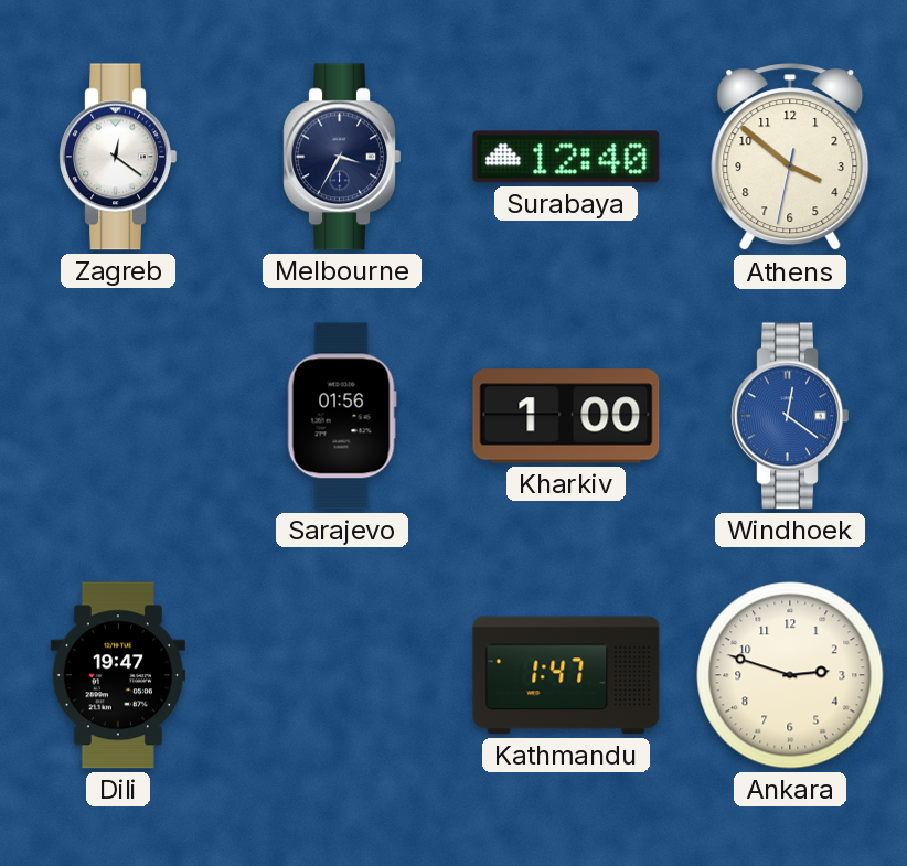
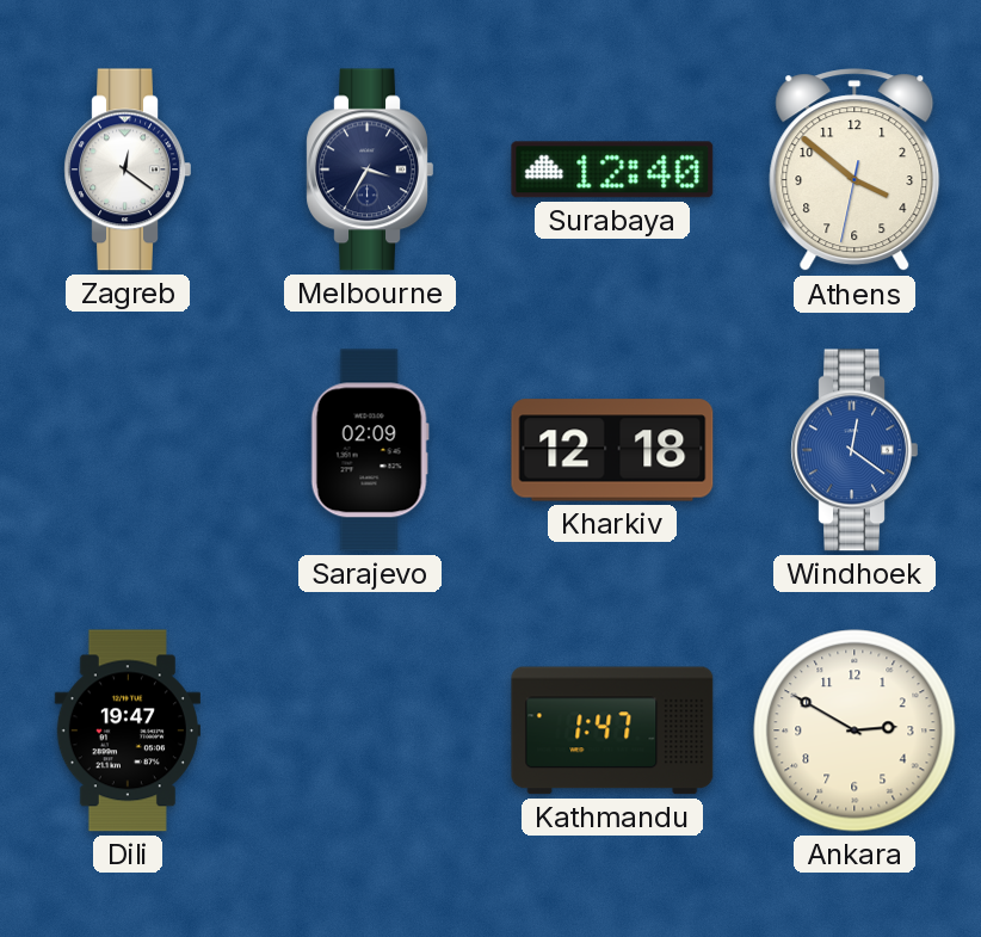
Sarajevo: 01:56 -> 02:09
Kharkiv: 1:00 -> 12:18
Ankara: 2:48 -> 2:50
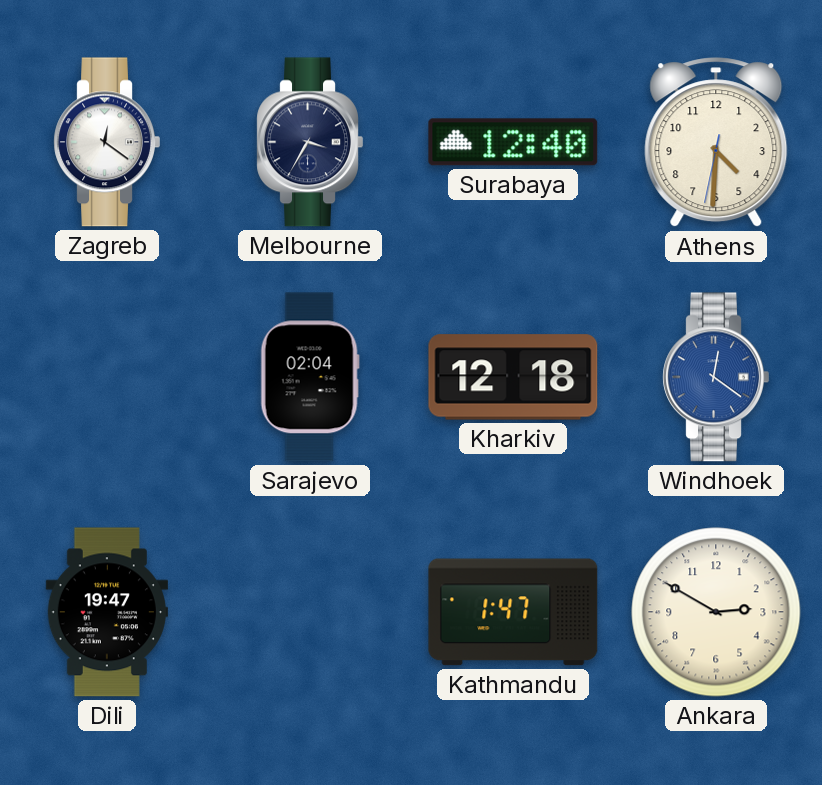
Athens: 3:51 -> 4:30
Sarajevo: 02:09 -> 02:04
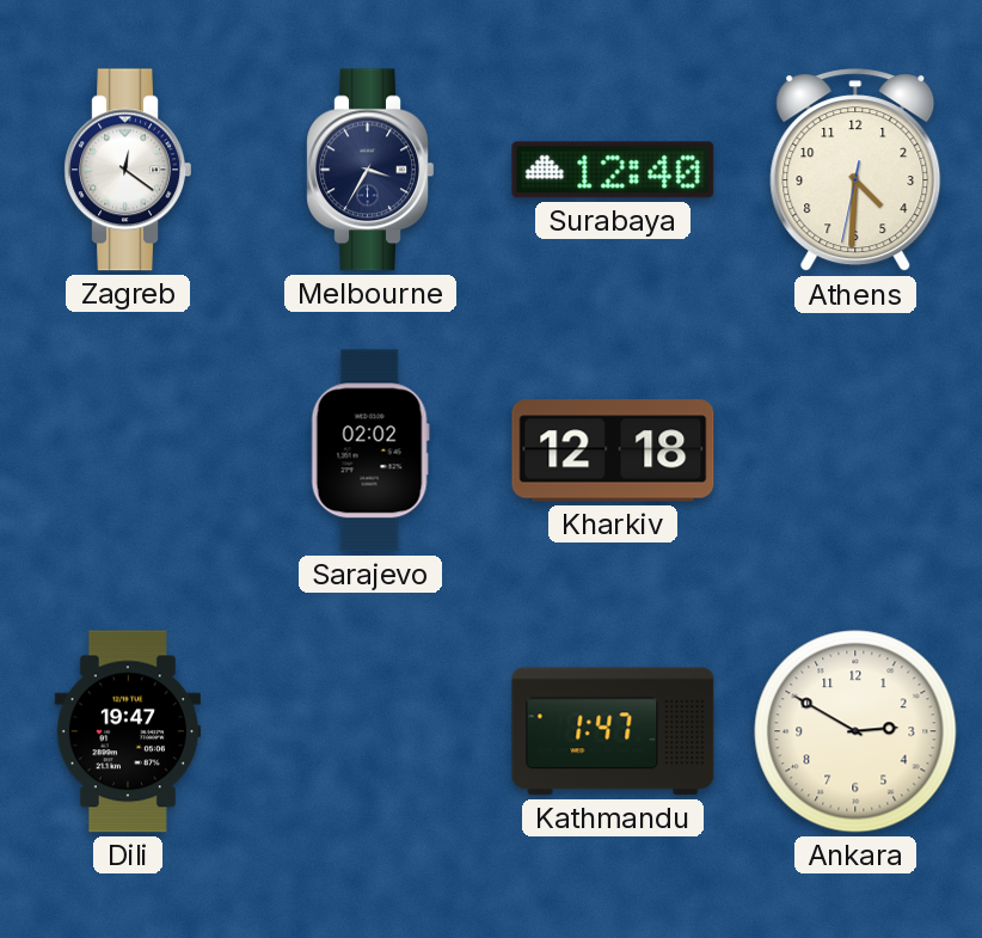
Sarajevo: 02:04 -> 02:02
Windhoek: 12:21 -> none
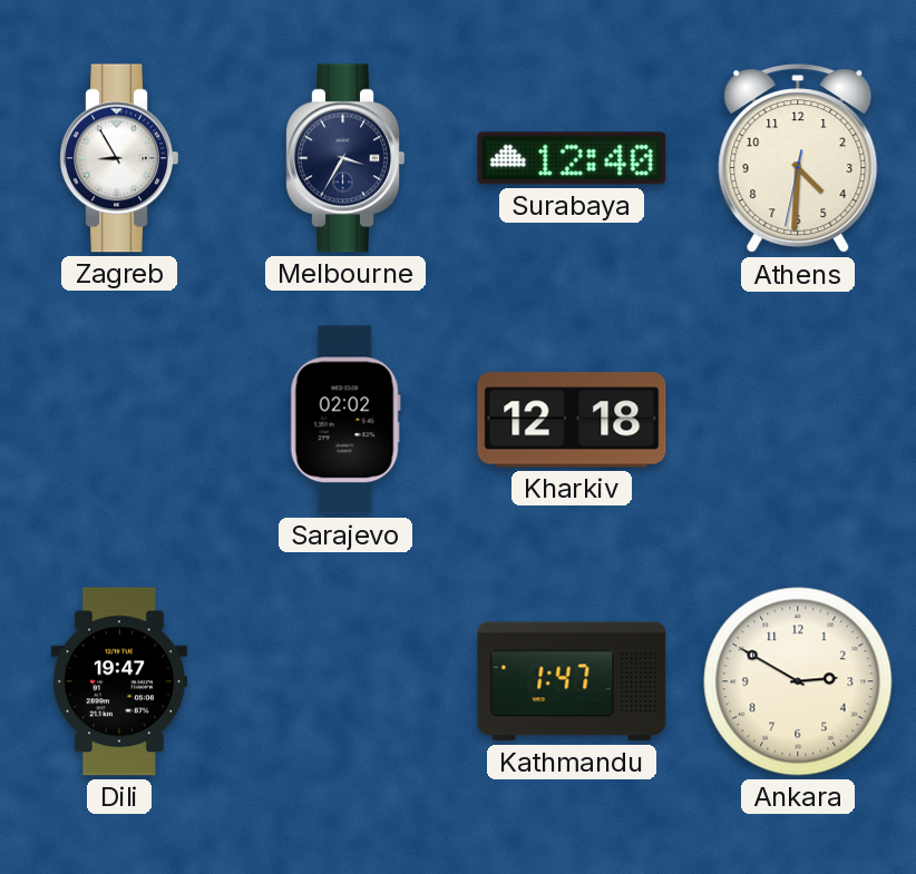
Zagreb: 12:21 -> 8:55
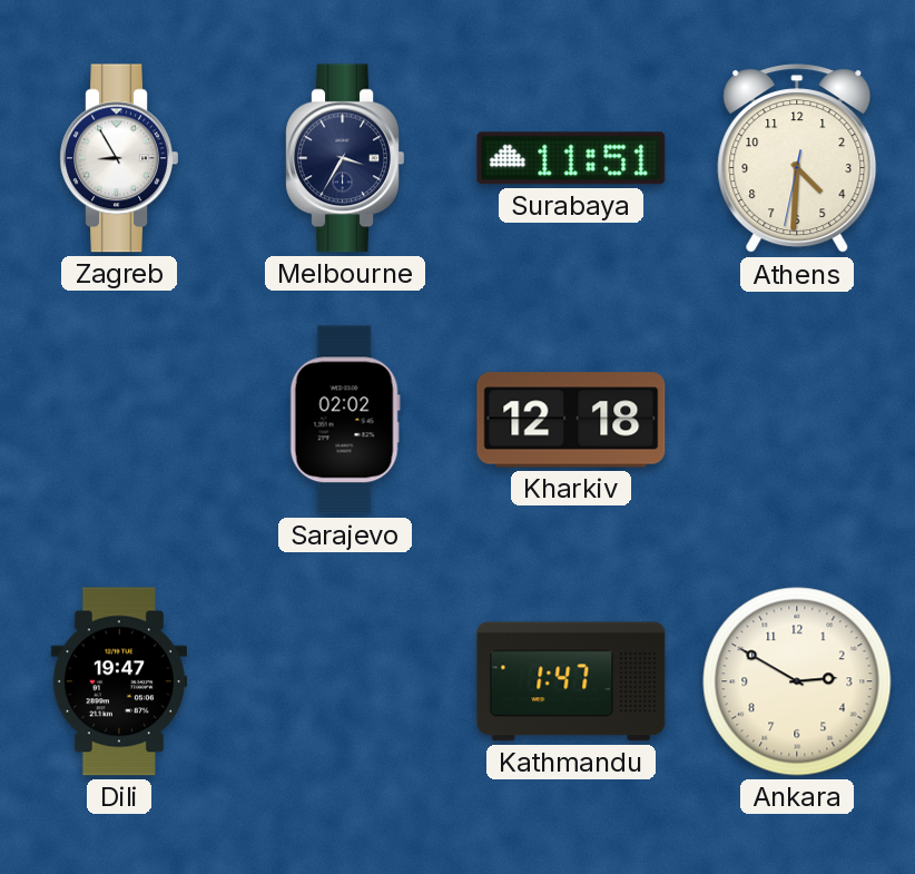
Surabaya: 12:40 -> 11:51
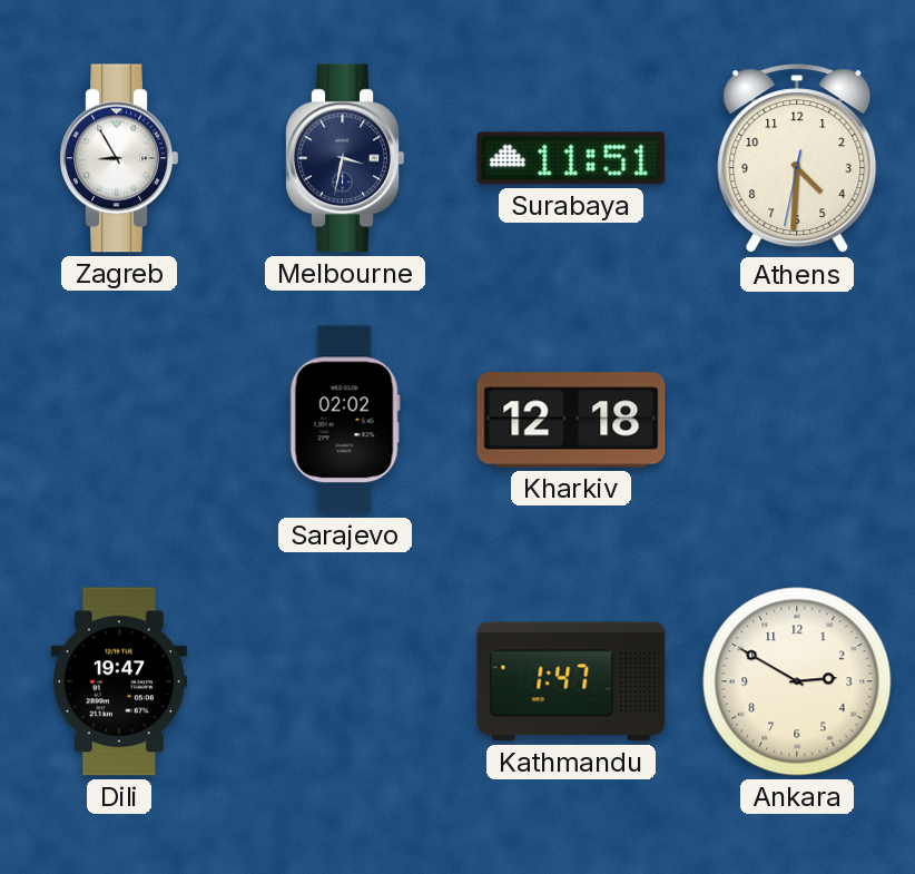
Melbourne: 3:35 -> 3:32
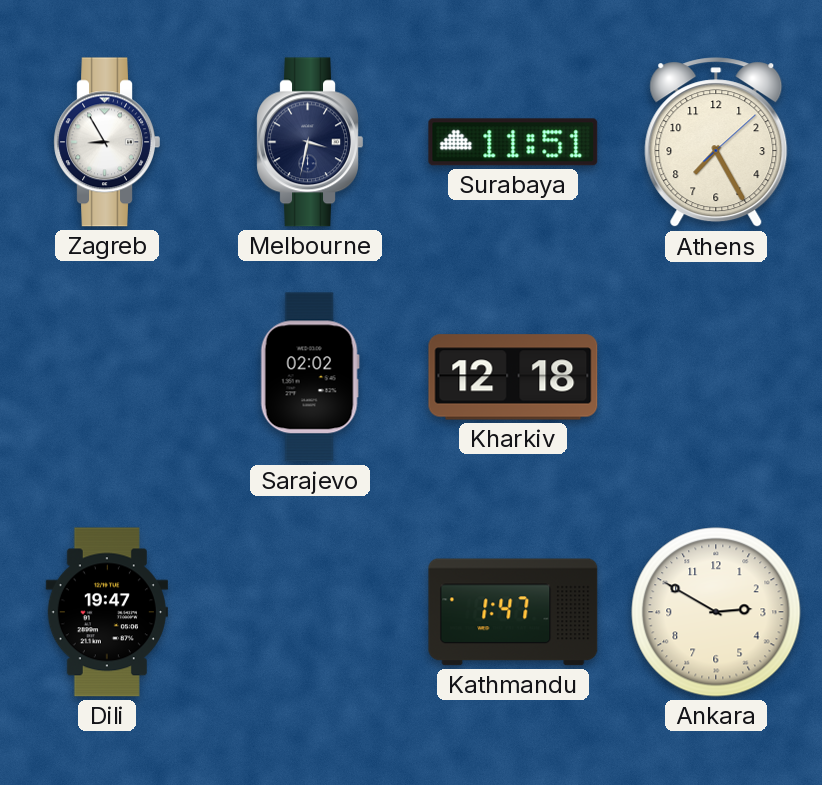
Athens: 4:30 -> 7:25
